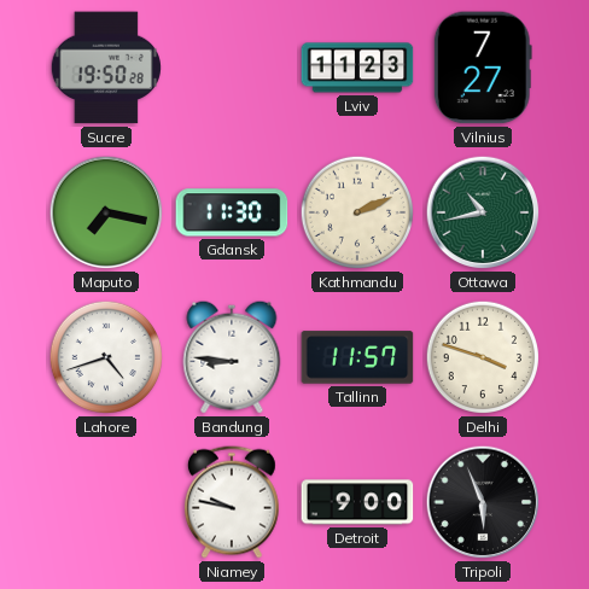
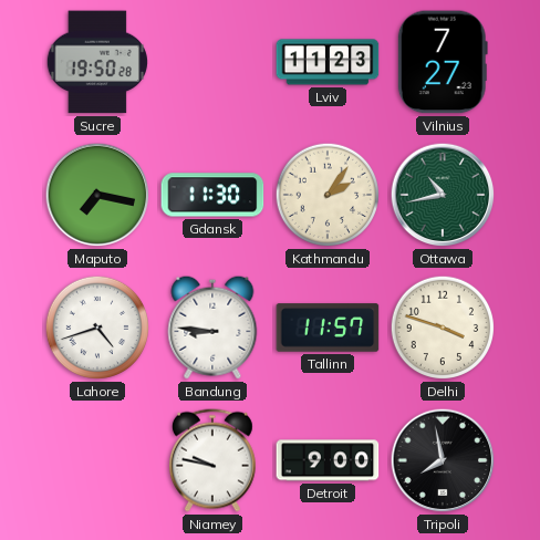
Kathmandu: 2:11 -> 2:06
Tripoli: 5:56 -> 7:58
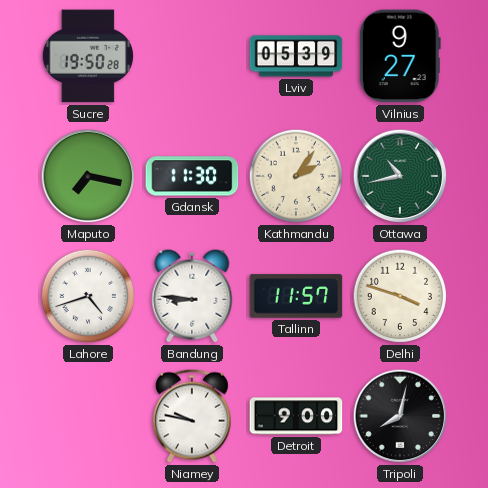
Lviv: 11:23 -> 05:39
Vilnius: 7:27 -> 9:27
Tripoli: 7:58 -> 8:02
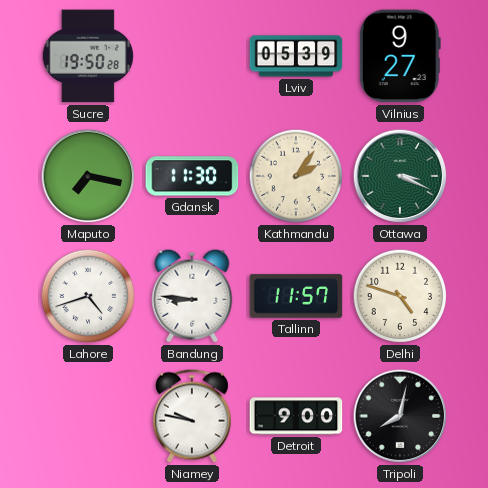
Ottawa: 10:43 -> 3:19
Delhi: 3:48 -> 4:48
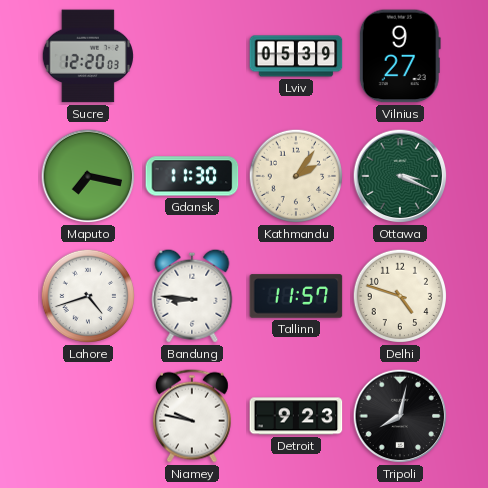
Sucre: 19:50 -> 12:20
Detroit: 9:00 -> 9:23
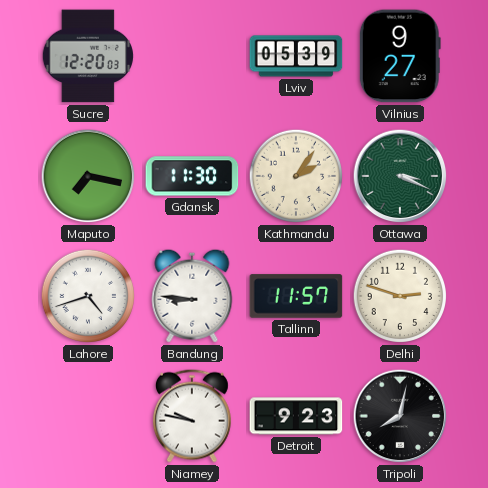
Delhi: 4:48 -> 2:48
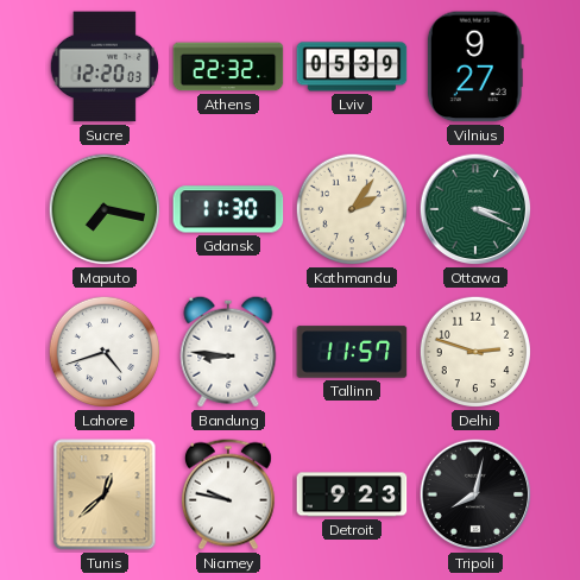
Athens: none -> 22:32
Tunis: none -> 12:38
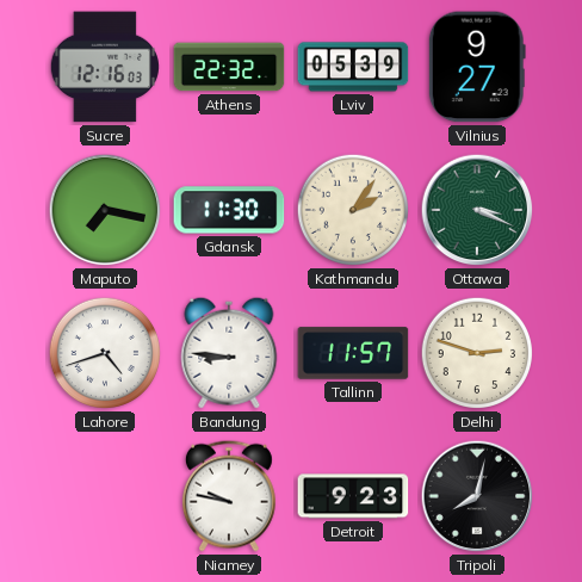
Sucre: 12:20 -> 12:16
Tunis: 12:38 -> none
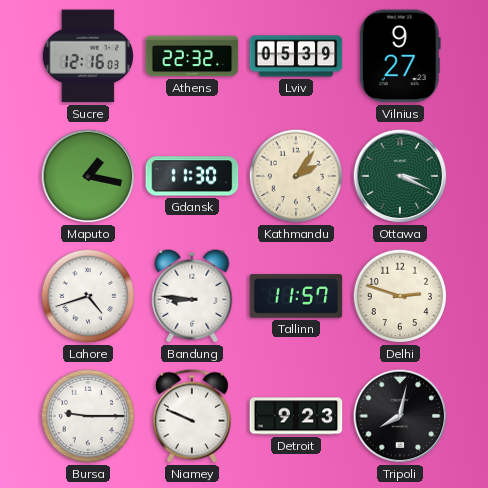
Maputo: 7:17 -> 1:17
Bursa: none -> 9:15
Niamey: 9:47 -> 9:49
